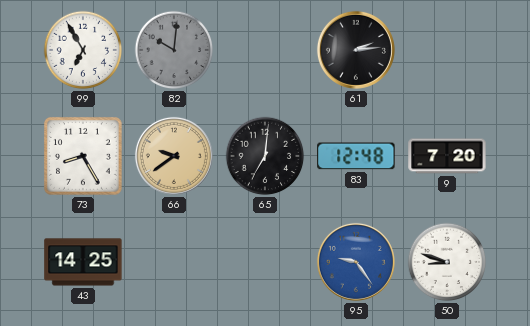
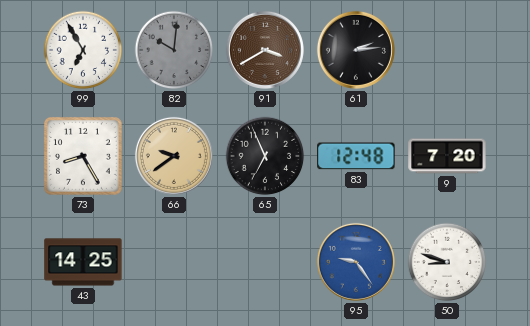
91: none -> 3:40
65: 7:01 -> 6:56
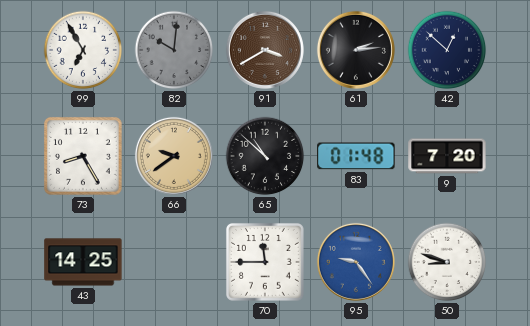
42: none -> 12:52
65: 6:56 -> 10:52
83: 12:48 -> 01:48
70: none -> 11:45
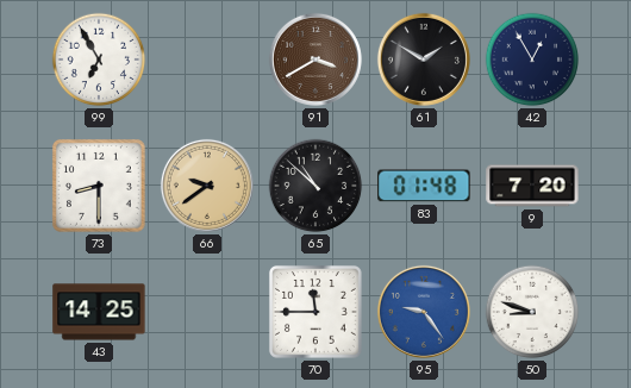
82: 10:01 -> none
61: 2:14 -> 1:50
42: 12:52 -> 12:55
73: 8:25 -> 8:30
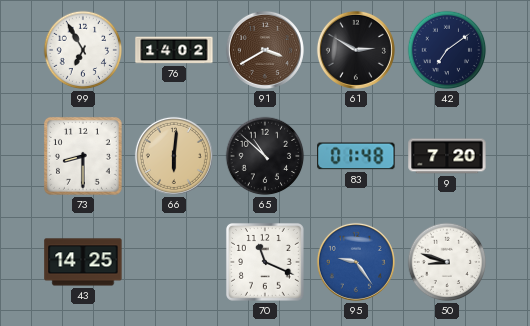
76: none -> 14:02
61: 1:50 -> 2:50
42: 12:55 -> 7:09
66: 9:39 -> 6:01
70: 11:45 -> 11:19
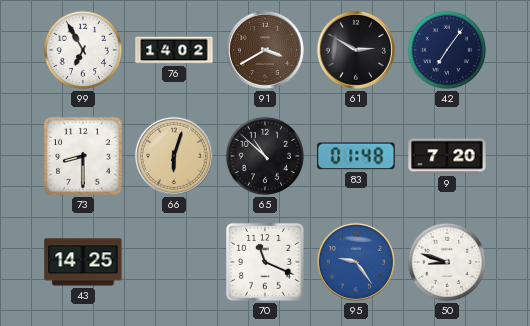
42: 7:09 -> 7:06
66: 6:01 -> 6:03
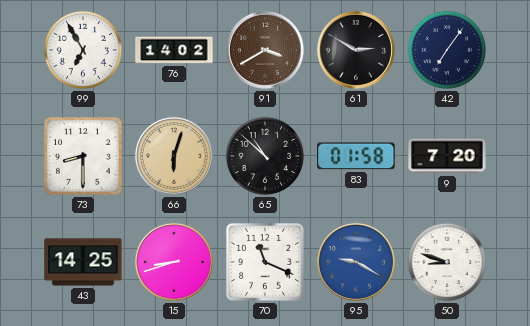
83: 01:48 -> 01:58
15: none -> 8:42
95: 9:24 -> 9:20
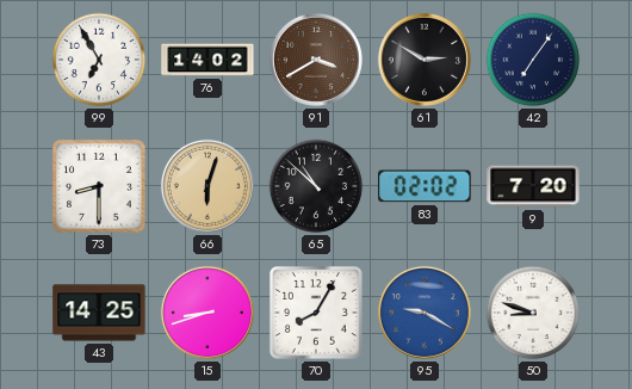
83: 01:58 -> 02:02
70: 11:19 -> 8:05
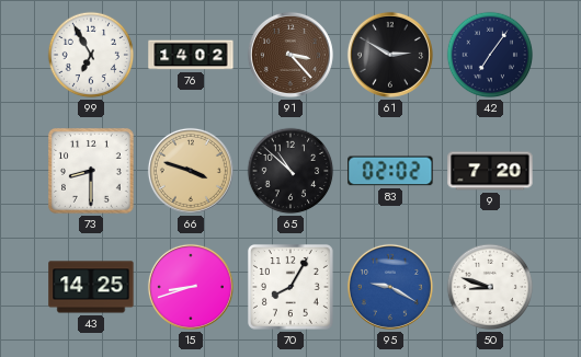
91: 3:40 -> 3:23
66: 6:03 -> 3:48
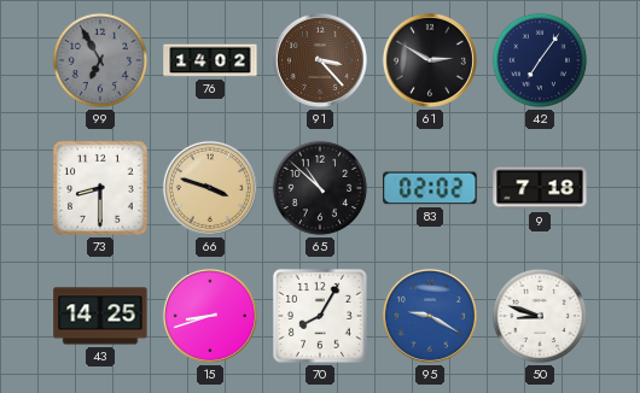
99 dial: white -> grey
9: 7:20 -> 7:18
